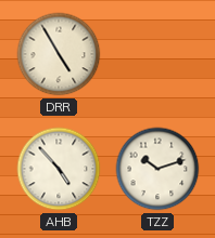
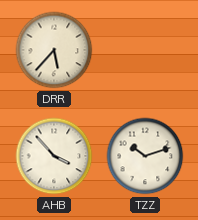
DRR: 4:55 -> 5:37
AHB: 4:53 -> 3:53
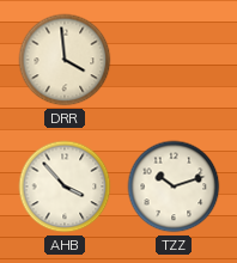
DRR: 5:37 -> 3:59
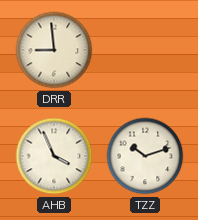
DRR: 3:59 -> 8:59
AHB: 3:53 -> 3:56
